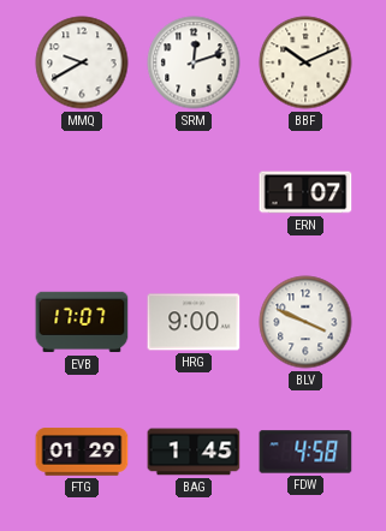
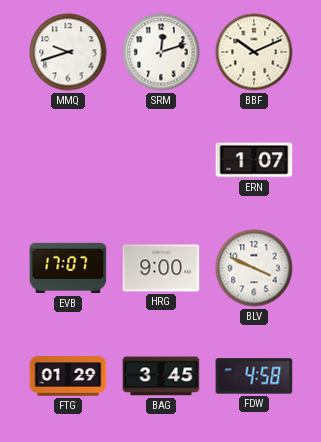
MMQ: 9:40 -> 9:42
BAG: 1:45 -> 3:45
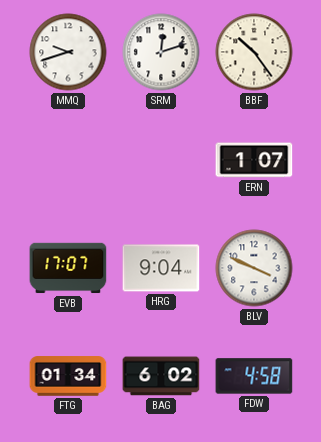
BBF: 10:11 -> 10:24
HRG: 9:00 -> 9:04
FTG: 01:29 -> 01:34
BAG: 3:45 -> 6:02
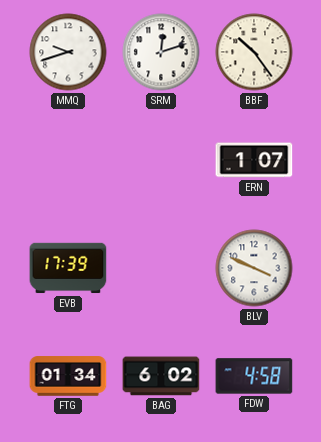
EVB: 17:07 -> 17:39
HRG: 9:04 -> none
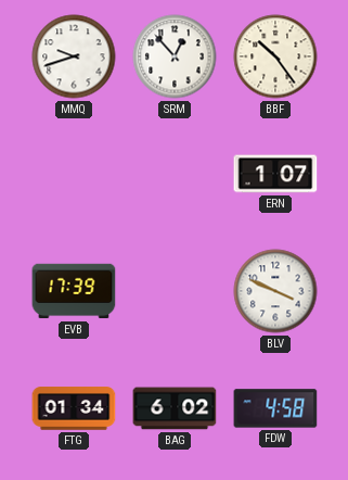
SRM: 12:12 -> 12:53
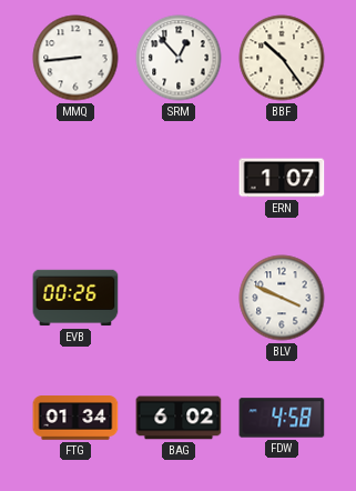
MMQ: 9:42 -> 8:44
EVB: 17:39 -> 00:26
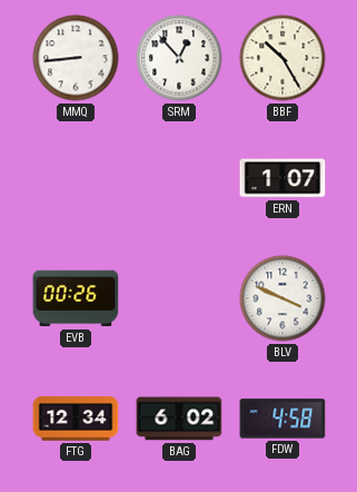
BBF: 10:24 -> 10:25
FTG: 01:34 -> 12:34
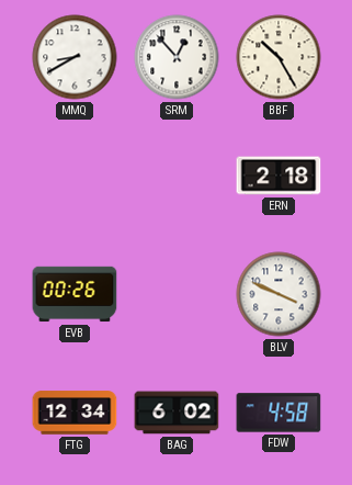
MMQ: 8:44 -> 8:40
ERN: 1:07 -> 2:18
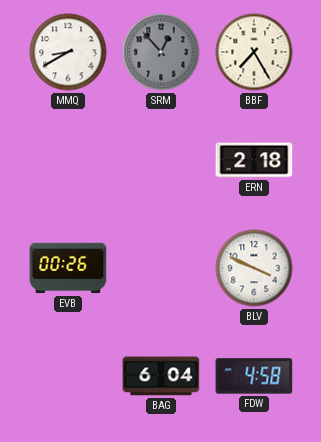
SRM dial: white -> grey
BBF: 10:25 -> 7:25
FTG: 12:34 -> none
BAG: 6:02 -> 6:04
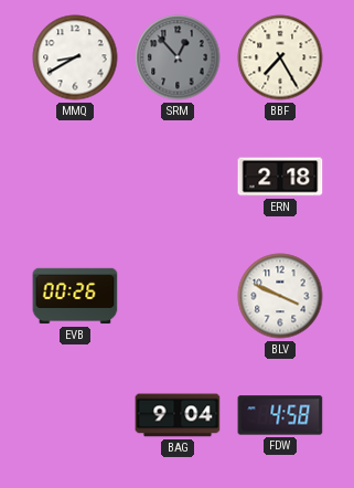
BAG: 6:04 -> 9:04
